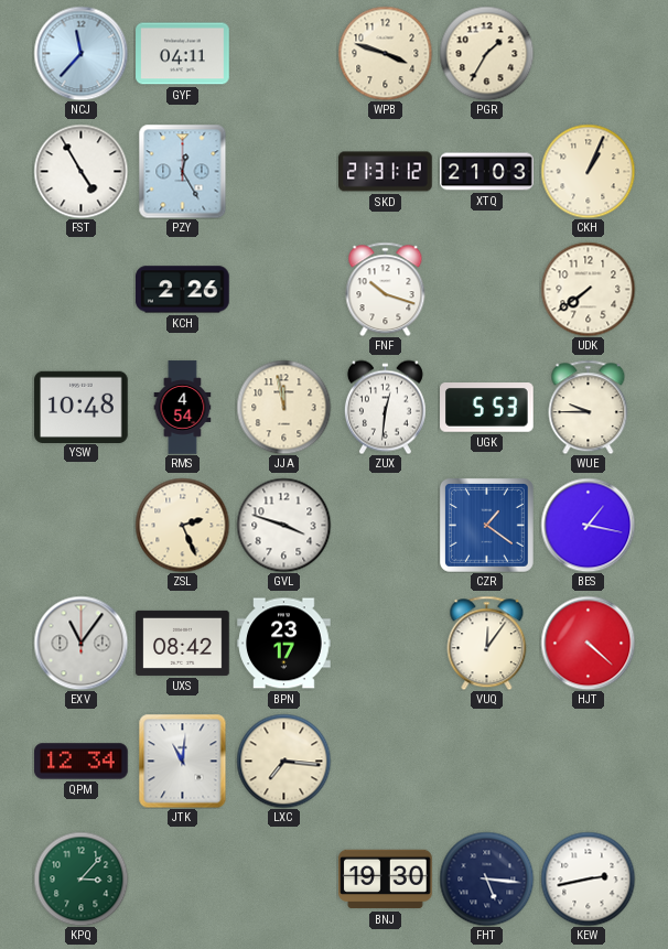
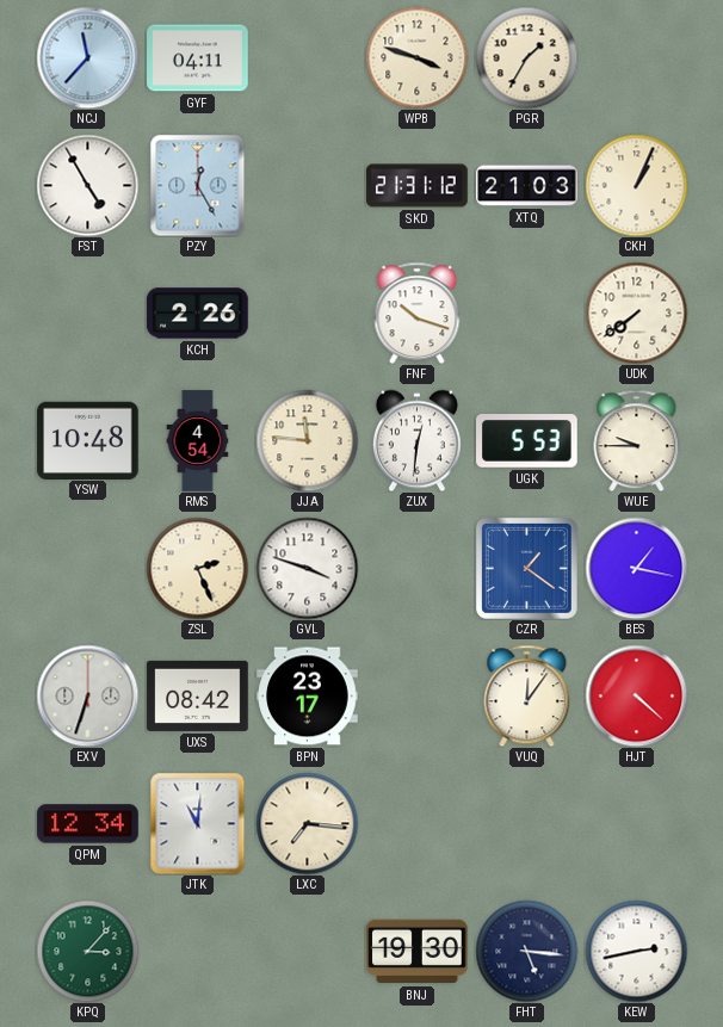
JJA: 11:58 -> 11:46
EXV: 11:06 -> 6:33
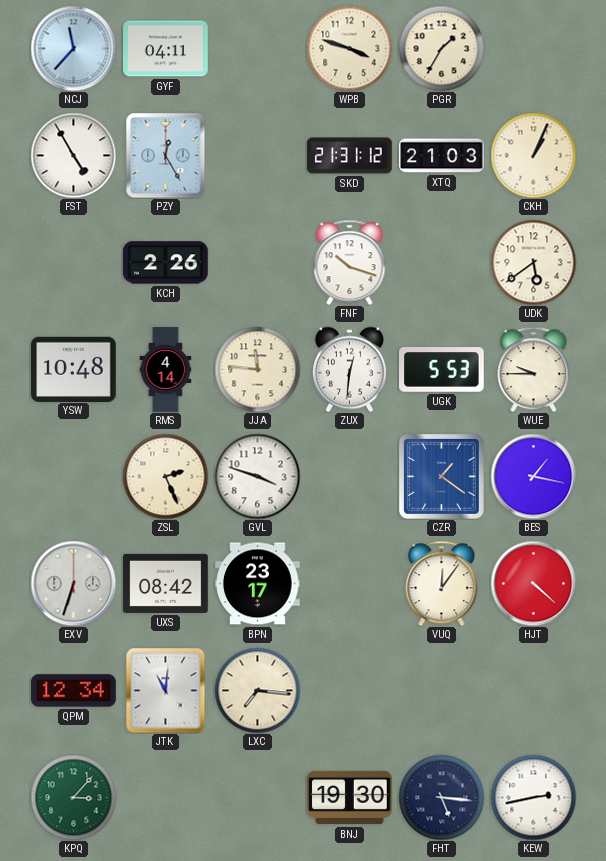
UDK: 7:39 -> 5:39
RMS: 4:54 -> 4:14
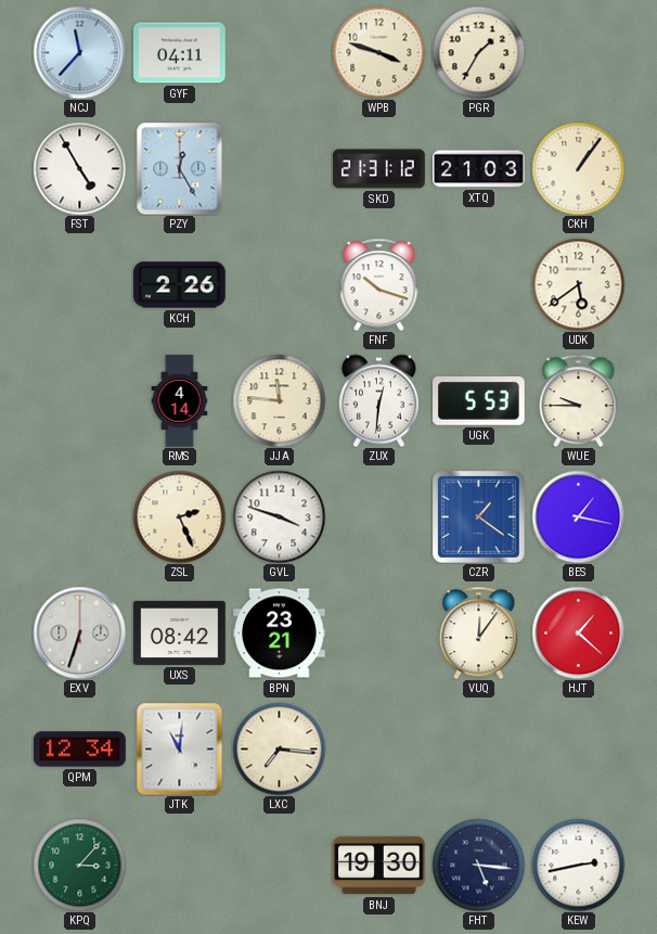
CKH: 1:04 -> 1:06
YSW: 10:48 -> none
BPN: 23:17 -> 23:21
HJT: 4:22 -> 1:22
